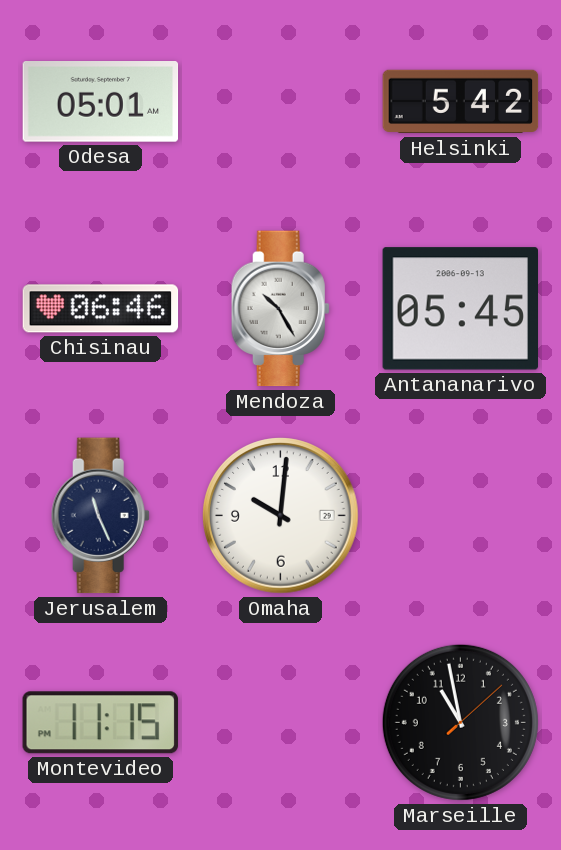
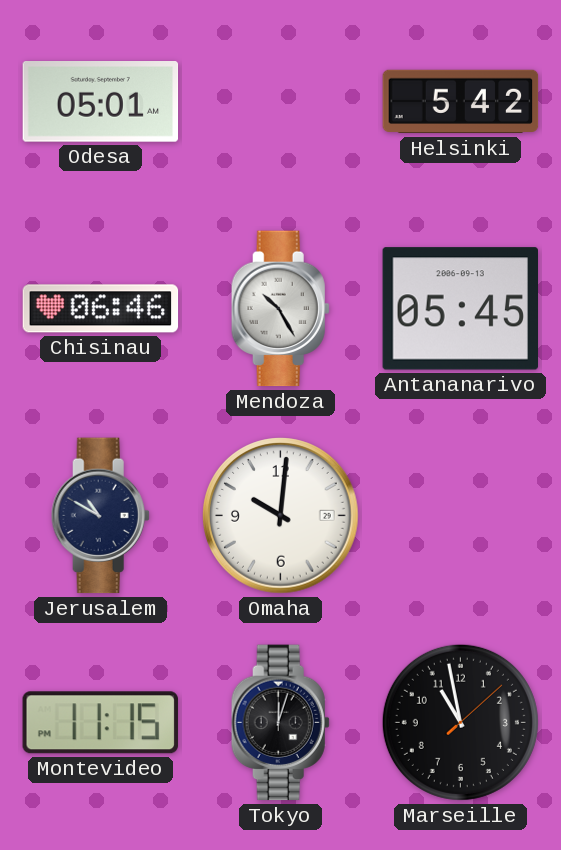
Jerusalem: 11:26 -> 10:50
Tokyo: none -> 12:03
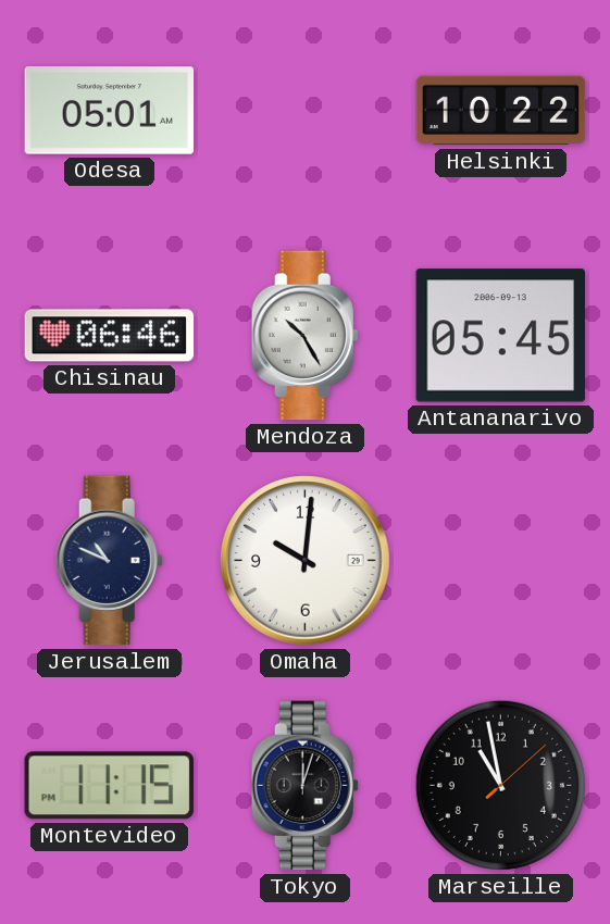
Helsinki: 5:42 -> 10:22
Jerusalem: 10:50 -> 10:49
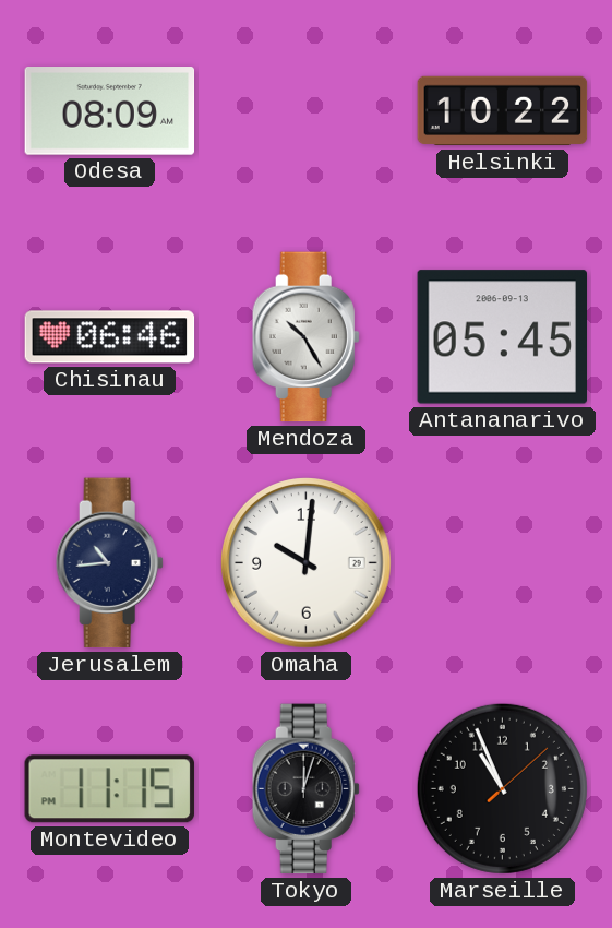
Odesa: 05:01 -> 08:09
Jerusalem: 10:49 -> 10:44
Marseille: 10:58 -> 10:56
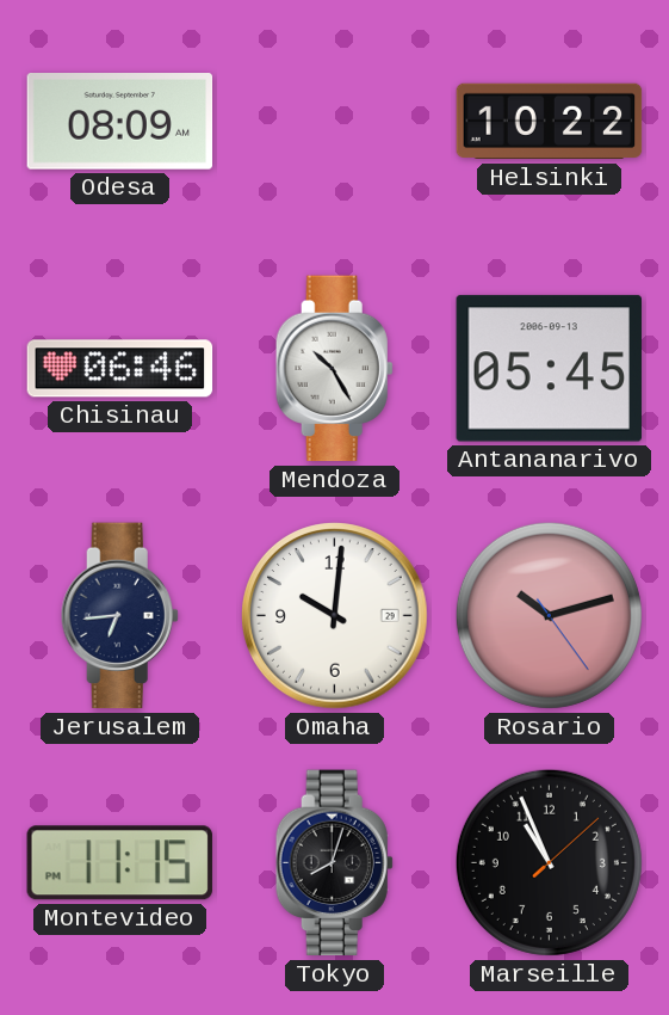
Jerusalem: 10:44 -> 6:44
Rosario: none -> 10:12
Tokyo: 12:03 -> 8:03
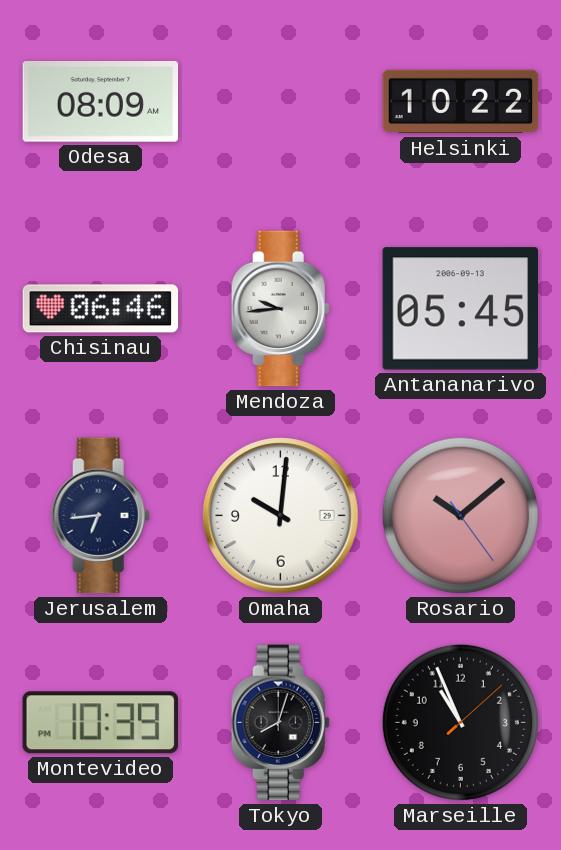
Mendoza: 10:25 -> 9:44
Rosario: 10:12 -> 10:08
Montevideo: 11:15 -> 10:39
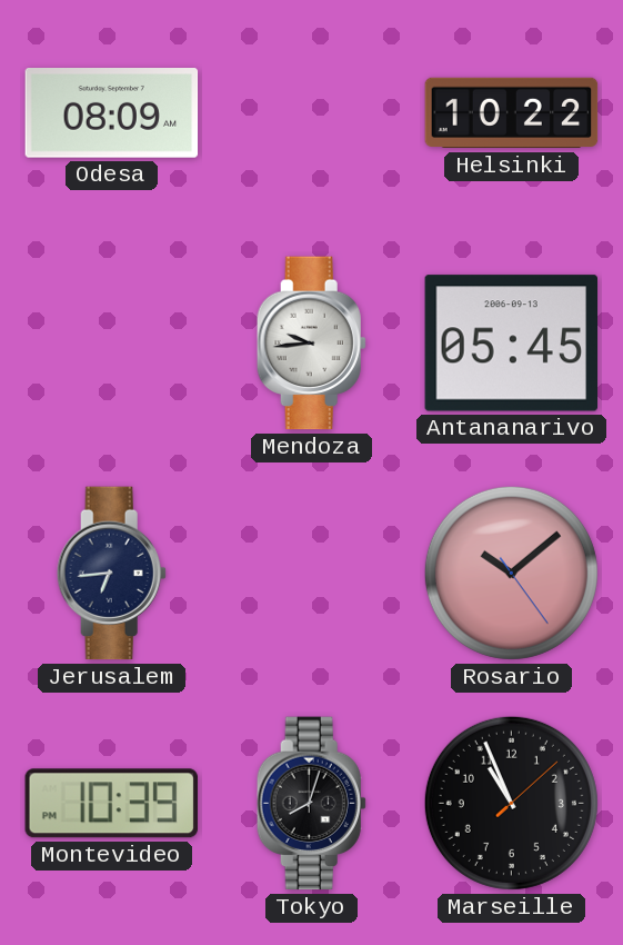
Chisinau: 06:46 -> none
Omaha: 10:01 -> none
